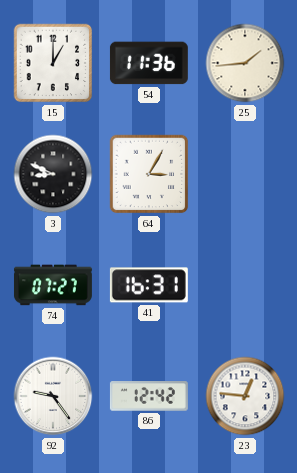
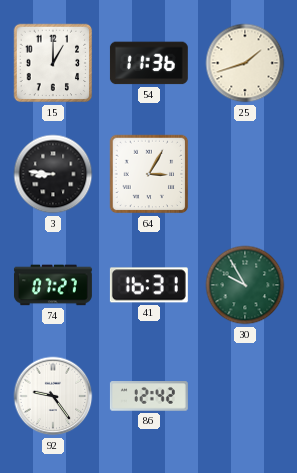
25: 1:44 -> 1:42
3: 8:49 -> 8:46
30: none -> 9:55
23: 12:46 -> none
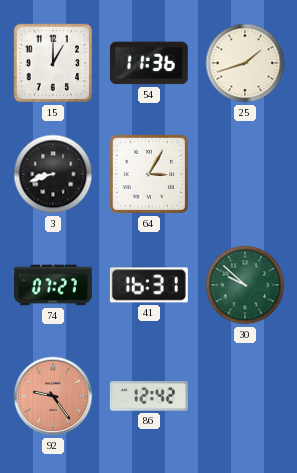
3: 8:46 -> 8:42
30: 9:55 -> 9:52
92 dial: white -> salmon
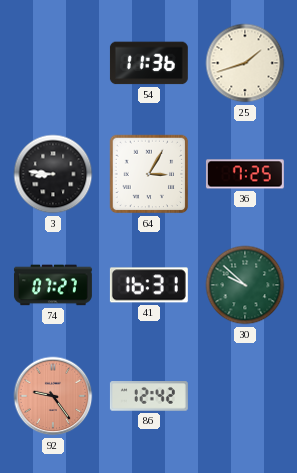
15: 1:00 -> none
3: 8:42 -> 8:46
36: none -> 7:25
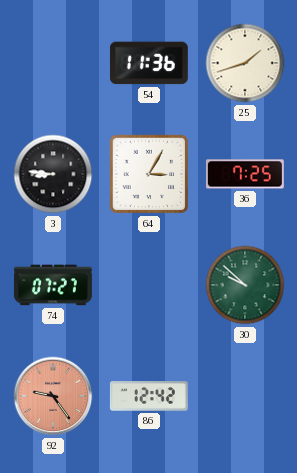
41: 16:31 -> none
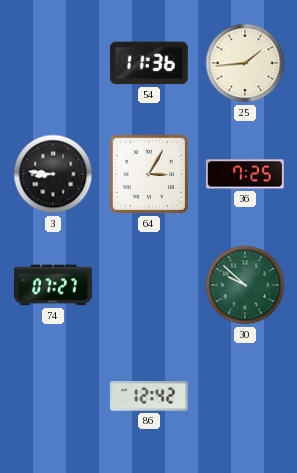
25: 1:42 -> 1:44
92: 9:24 -> none
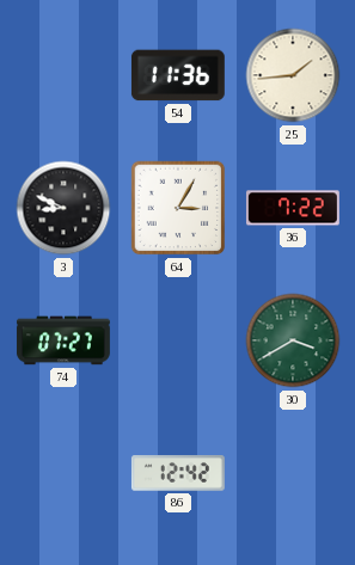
3: 8:46 -> 8:49
36: 7:25 -> 7:22
30: 9:52 -> 3:40
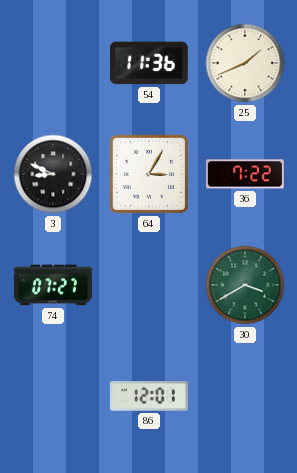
25: 1:44 -> 1:41
86: 12:42 -> 12:01
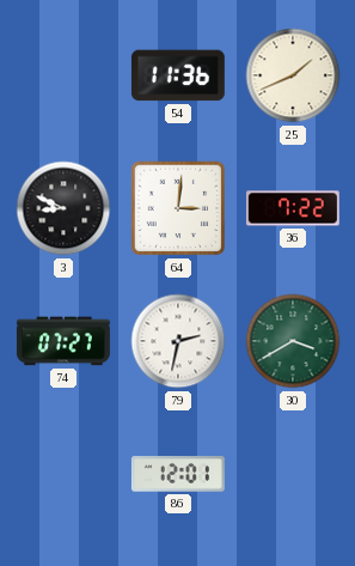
64: 3:05 -> 3:01
79: none -> 2:32
